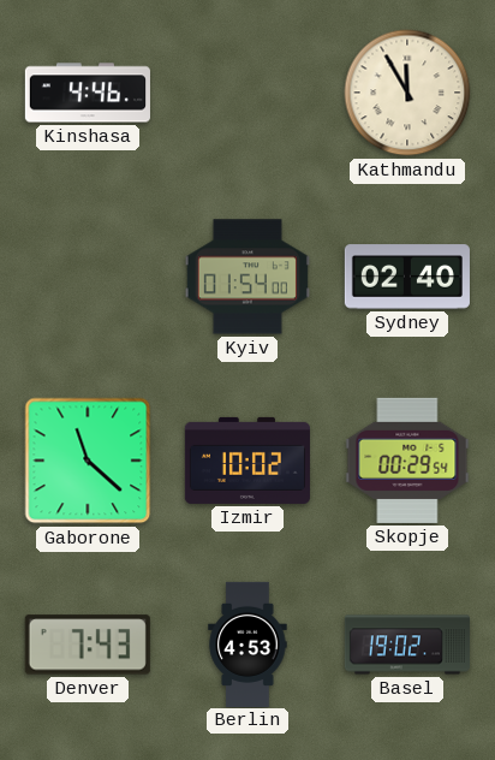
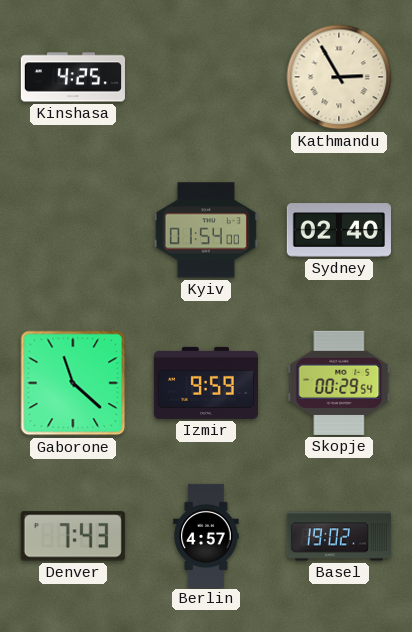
Kinshasa: 4:46 -> 4:25
Kathmandu: 11:55 -> 2:55
Izmir: 10:02 -> 9:59
Berlin: 4:53 -> 4:57
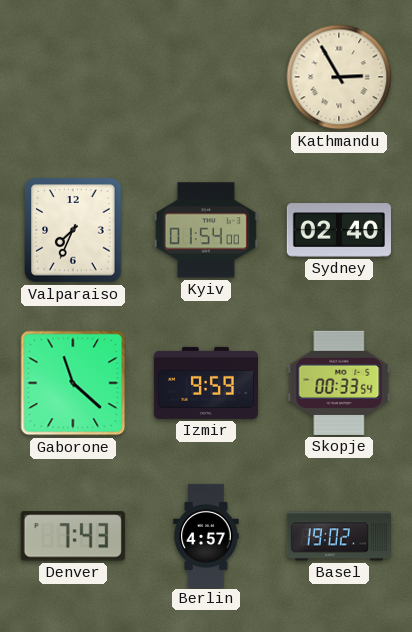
Kinshasa: 4:25 -> none
Valparaiso: none -> 7:34
Skopje: 00:29 -> 00:33
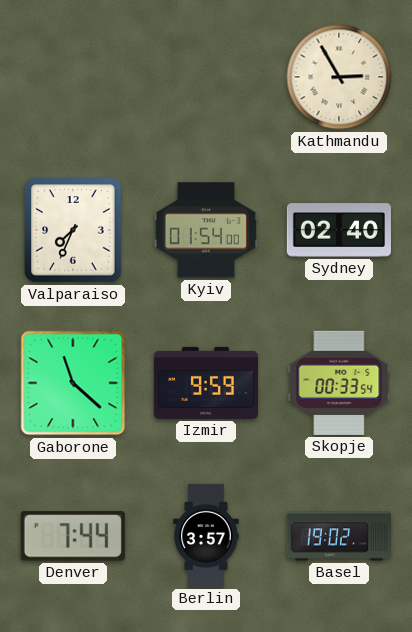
Denver: 7:43 -> 7:44
Berlin: 4:57 -> 3:57
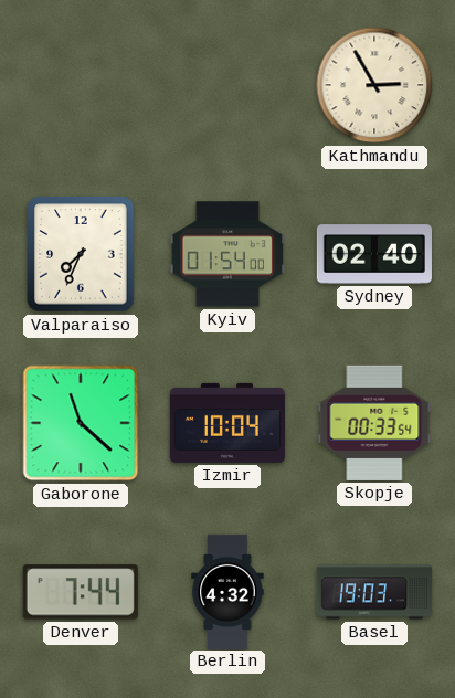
Izmir: 9:59 -> 10:04
Berlin: 3:57 -> 4:32
Basel: 19:02 -> 19:03
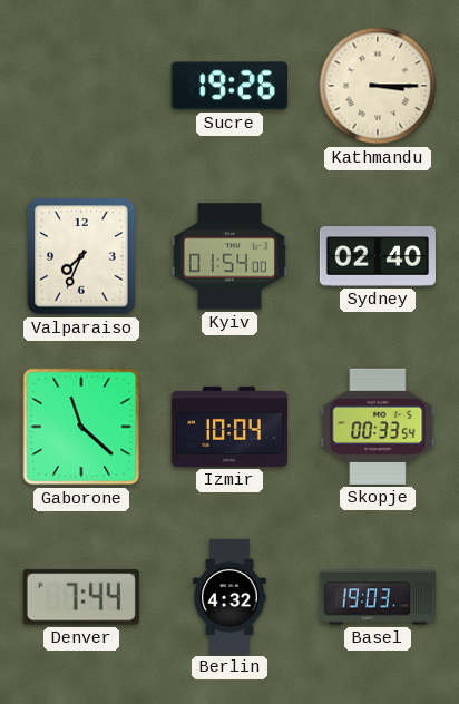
Sucre: none -> 19:26
Kathmandu: 2:55 -> 3:15
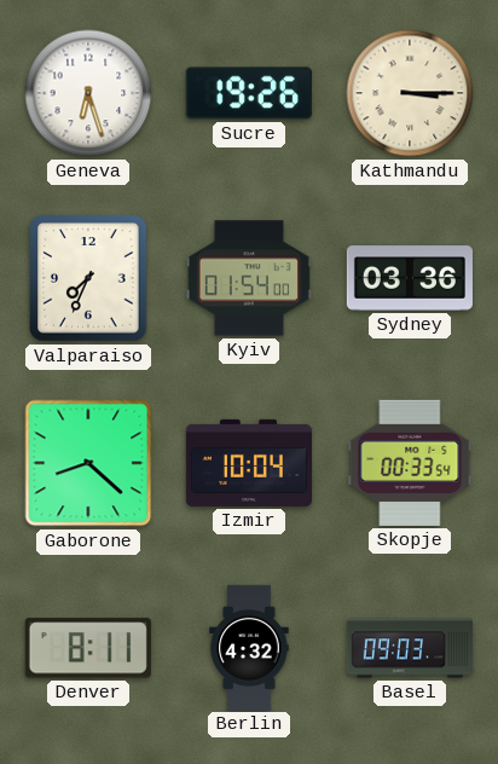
Geneva: none -> 6:27
Sydney: 02:40 -> 03:36
Gaborone: 11:22 -> 8:22
Denver: 7:44 -> 8:11
Basel: 19:03 -> 09:03
